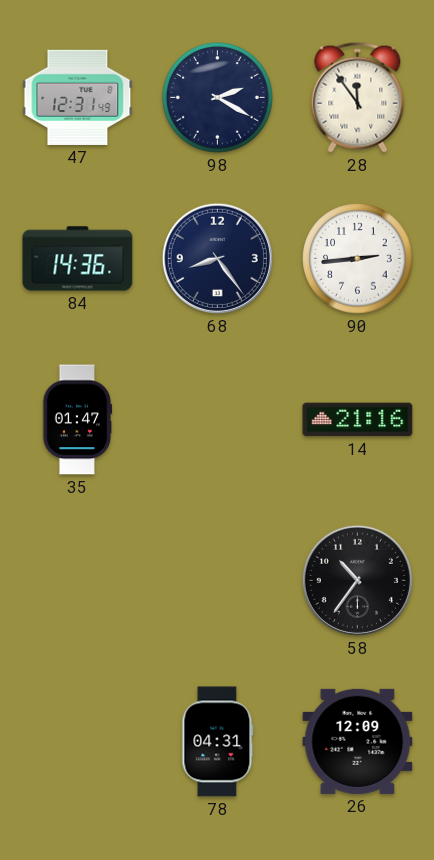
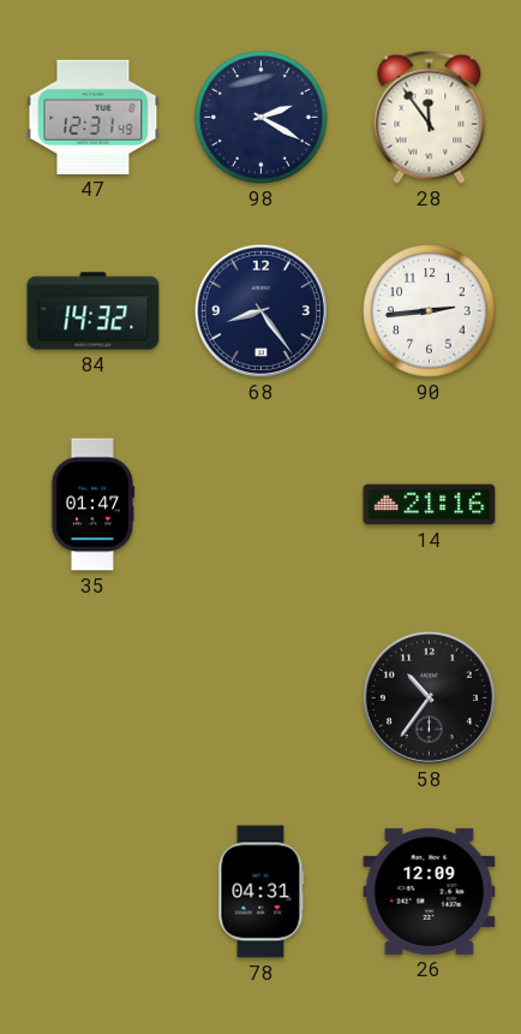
84: 14:36 -> 14:32
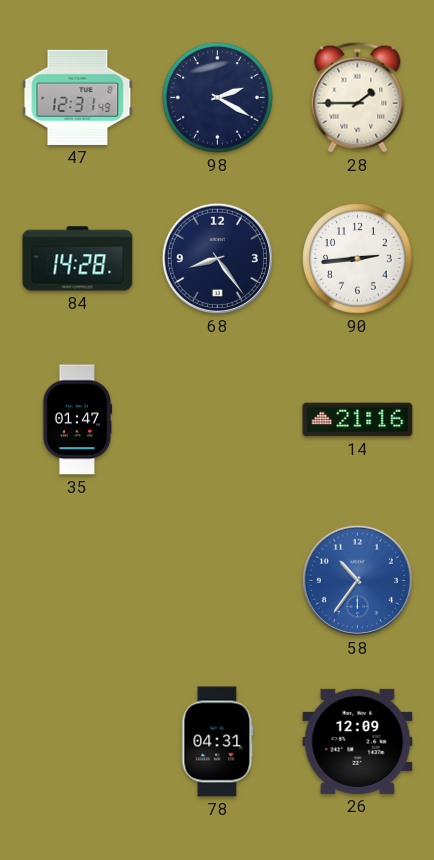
28: 11:54 -> 1:45
84: 14:32 -> 14:28
58 dial: black -> blue
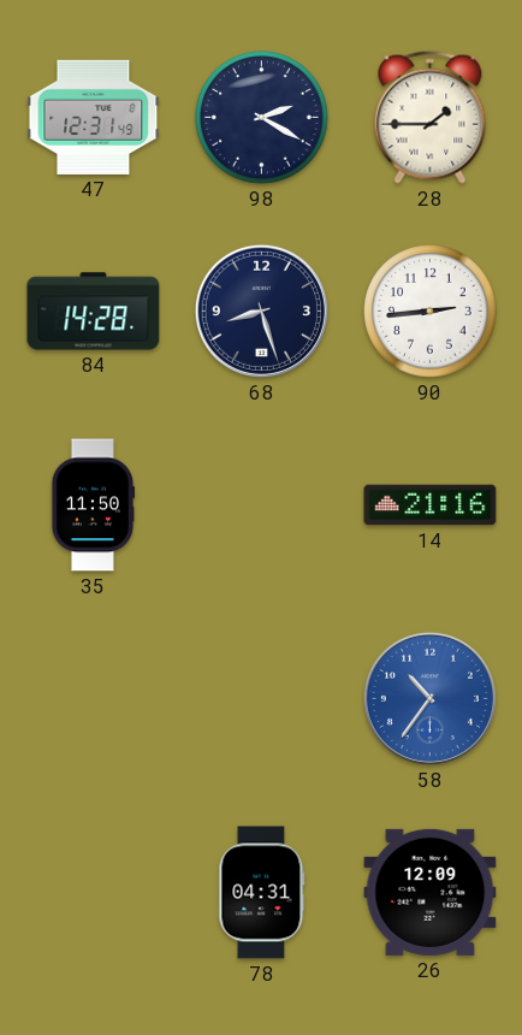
68: 8:24 -> 8:27
35: 01:47 -> 11:50
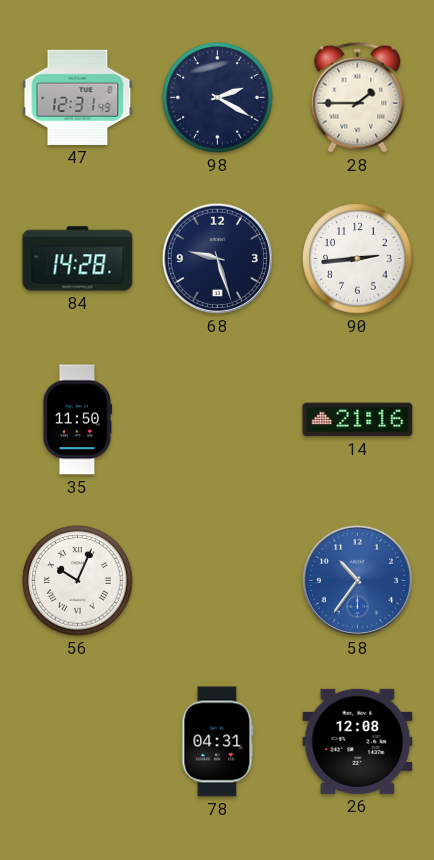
68: 8:27 -> 9:27
56: none -> 10:04
26: 12:09 -> 12:08
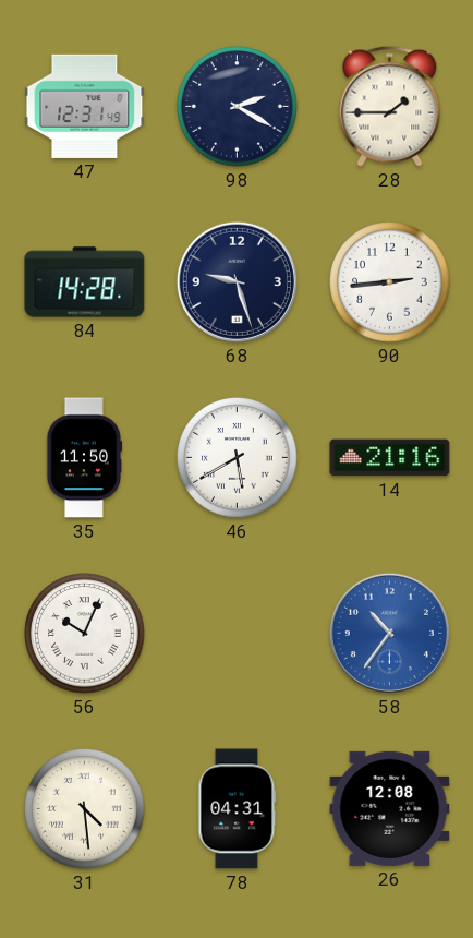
46: none -> 5:40
31: none -> 4:29
